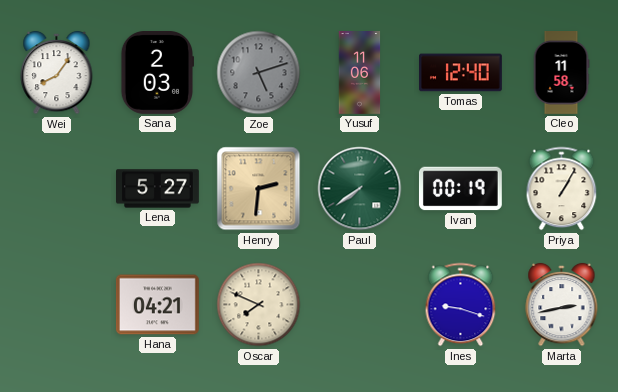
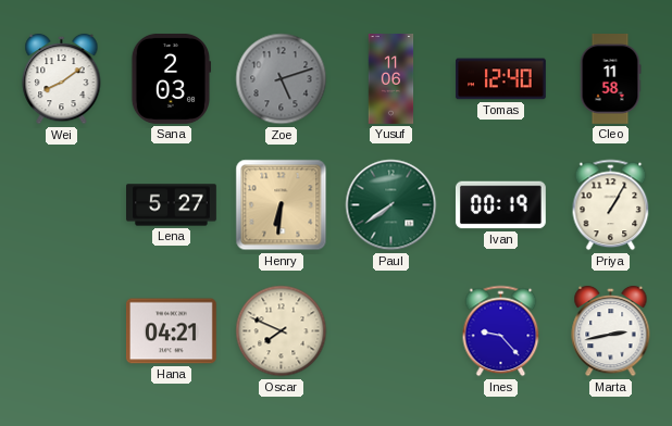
Wei: 8:06 -> 8:09
Henry: 2:31 -> 6:31
Ines: 9:18 -> 9:23
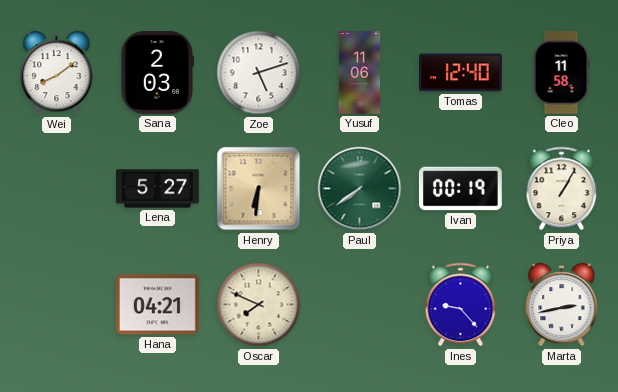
Zoe dial: grey -> white
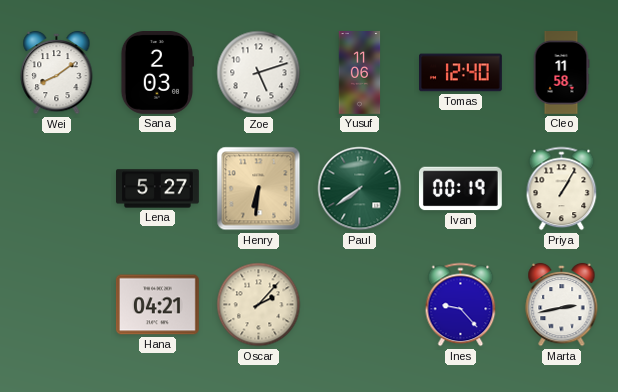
Oscar: 7:49 -> 2:07
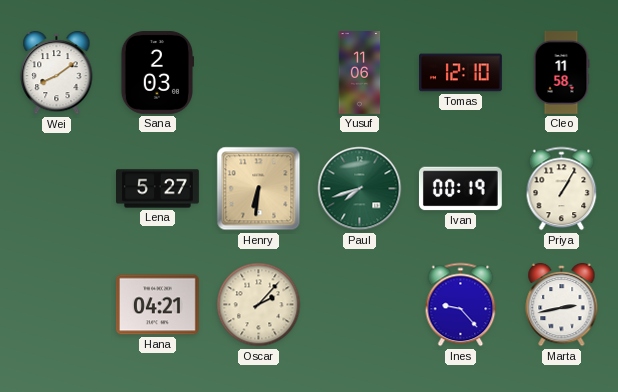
Zoe: 5:12 -> none
Tomas: 12:40 -> 12:10
Paul: 7:39 -> 7:42
